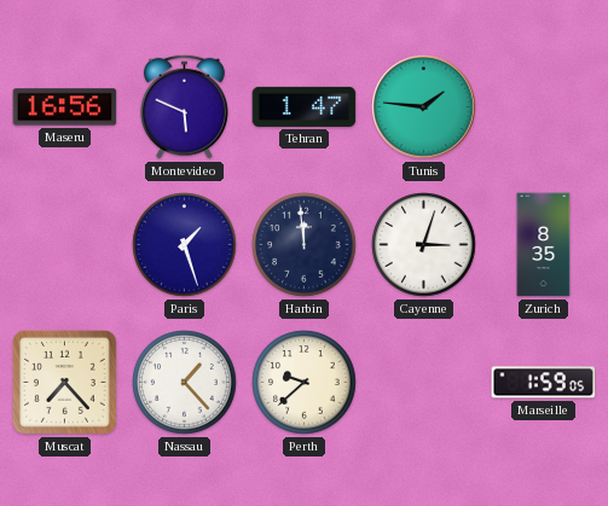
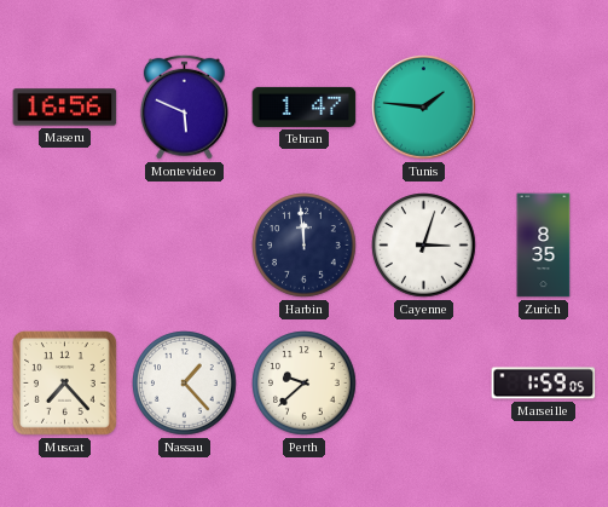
Paris: 1:27 -> none
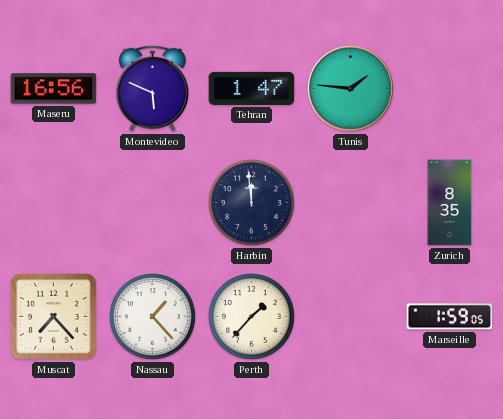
Cayenne: 3:03 -> none
Perth: 9:38 -> 1:37
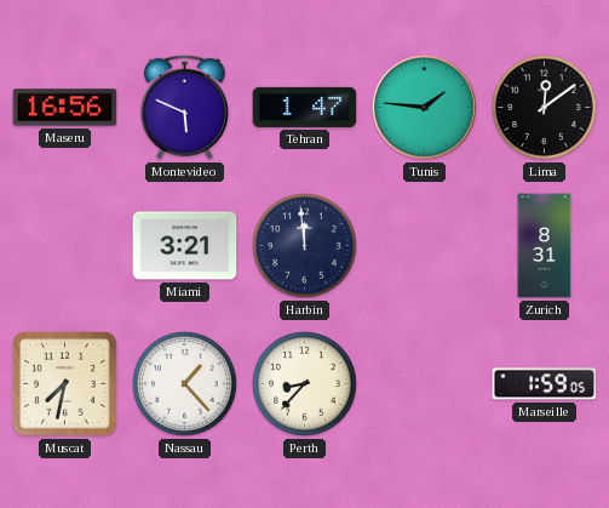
Lima: none -> 12:09
Miami: none -> 3:21
Zurich: 8:35 -> 8:31
Muscat: 7:23 -> 7:32
Perth: 1:37 -> 8:37
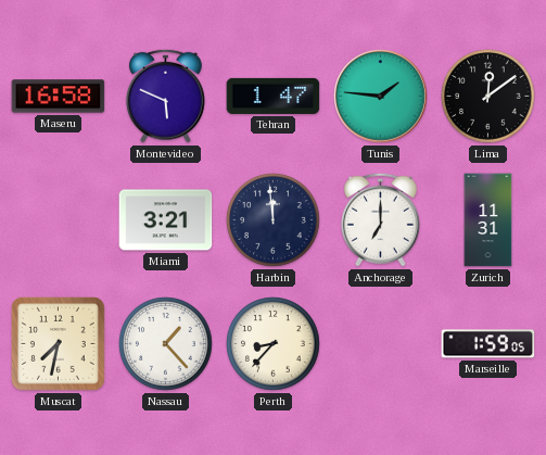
Maseru: 16:56 -> 16:58
Anchorage: none -> 7:00
Zurich: 8:31 -> 11:31
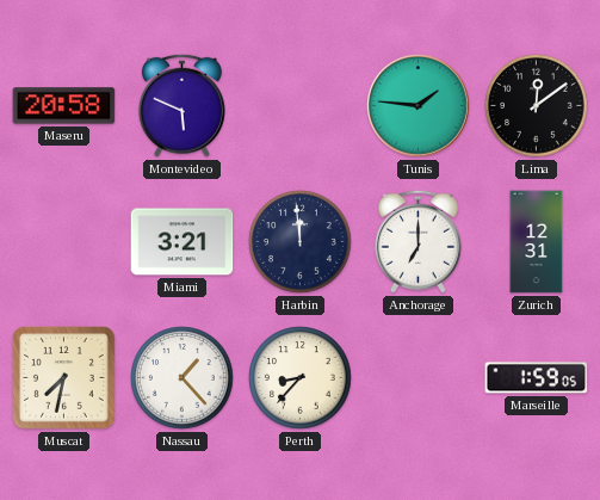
Maseru: 16:58 -> 20:58
Tehran: 1:47 -> none
Zurich: 11:31 -> 12:31
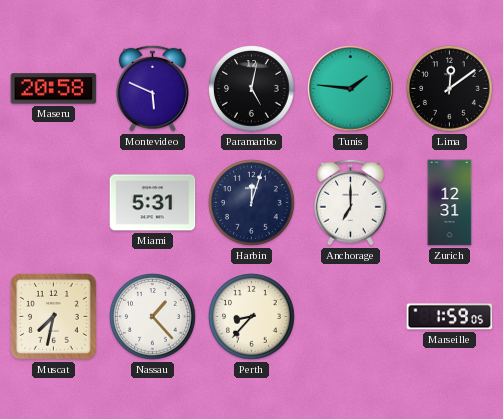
Paramaribo: none -> 5:02
Miami: 3:21 -> 5:31
Harbin: 11:59 -> 12:03
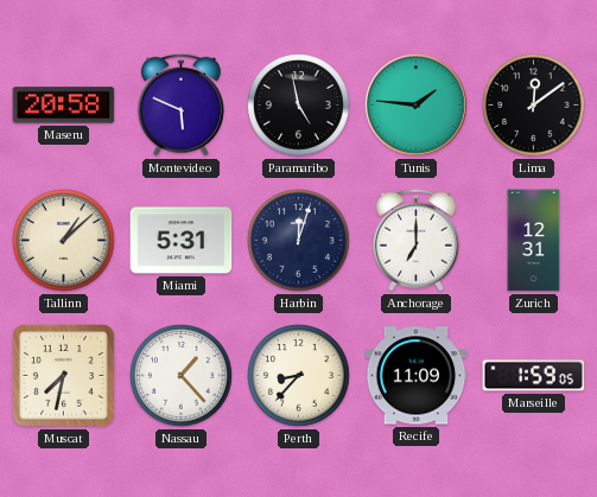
Paramaribo: 5:02 -> 4:58
Tallinn: none -> 1:08
Recife: none -> 11:09
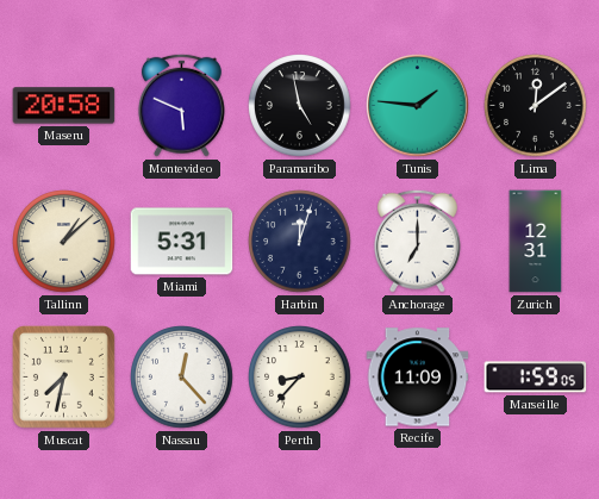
Nassau: 1:23 -> 12:23
